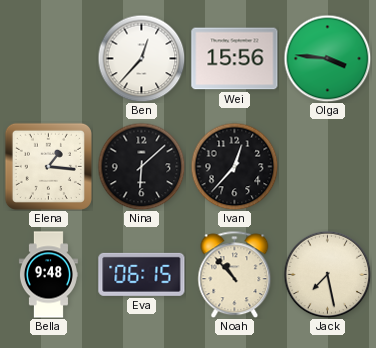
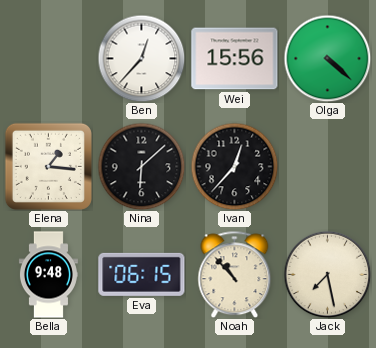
Olga: 3:46 -> 4:22
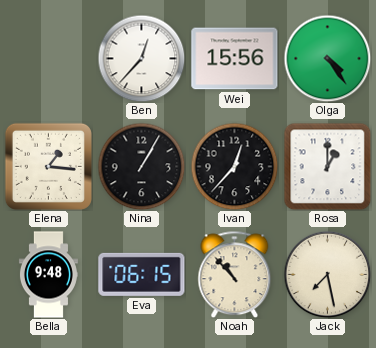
Olga: 4:22 -> 4:24
Nina: 6:08 -> 1:05
Rosa: none -> 1:00
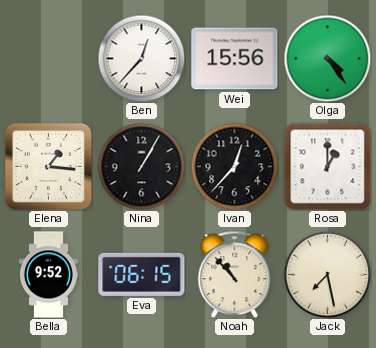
Bella: 9:48 -> 9:52
